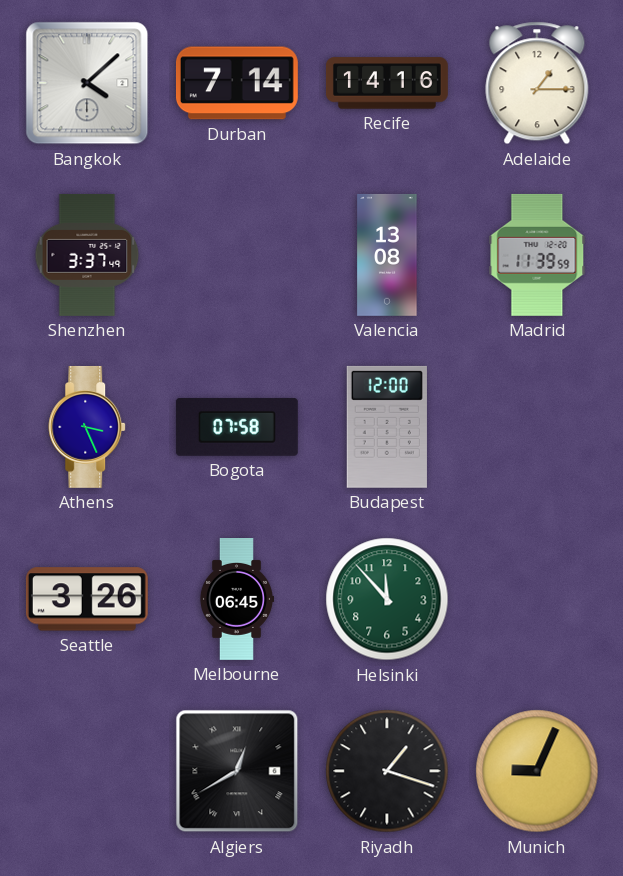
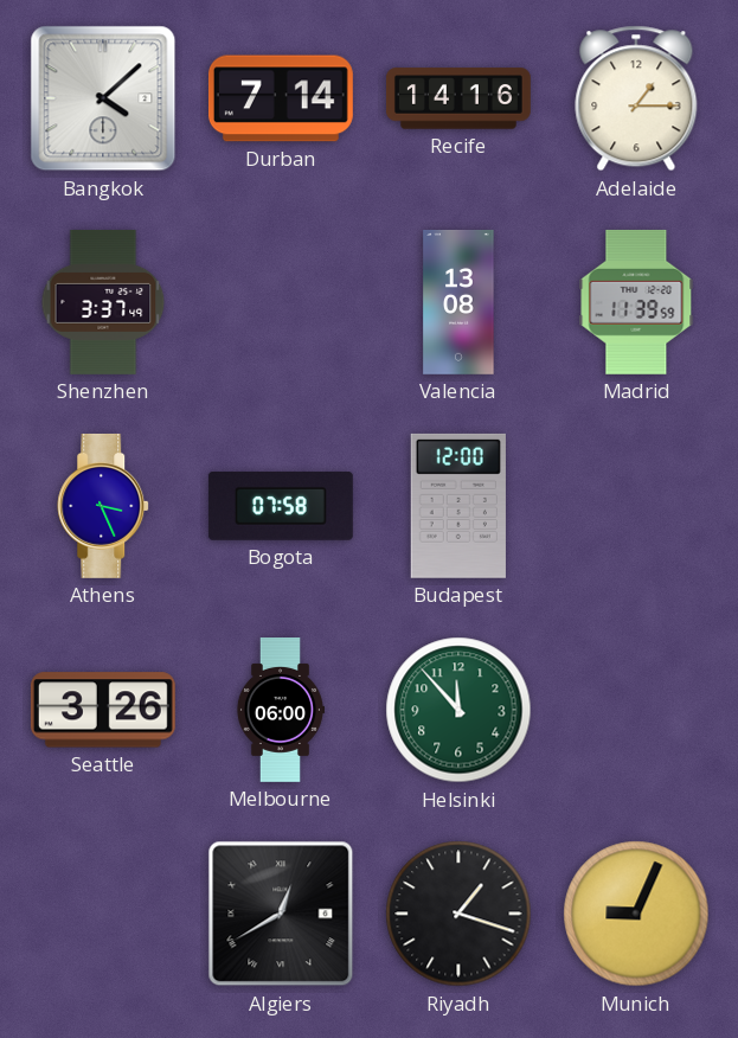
Melbourne: 06:45 -> 06:00
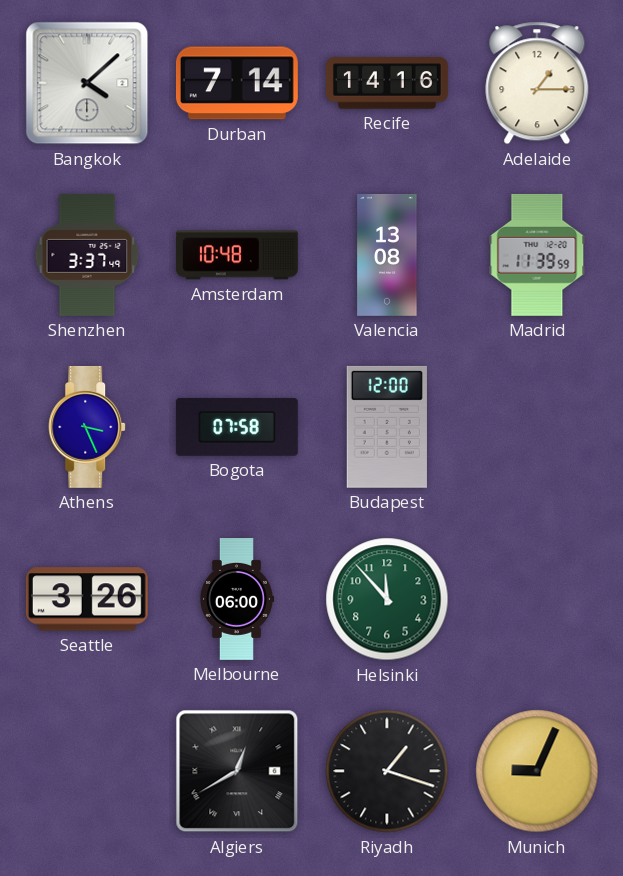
Amsterdam: none -> 10:48
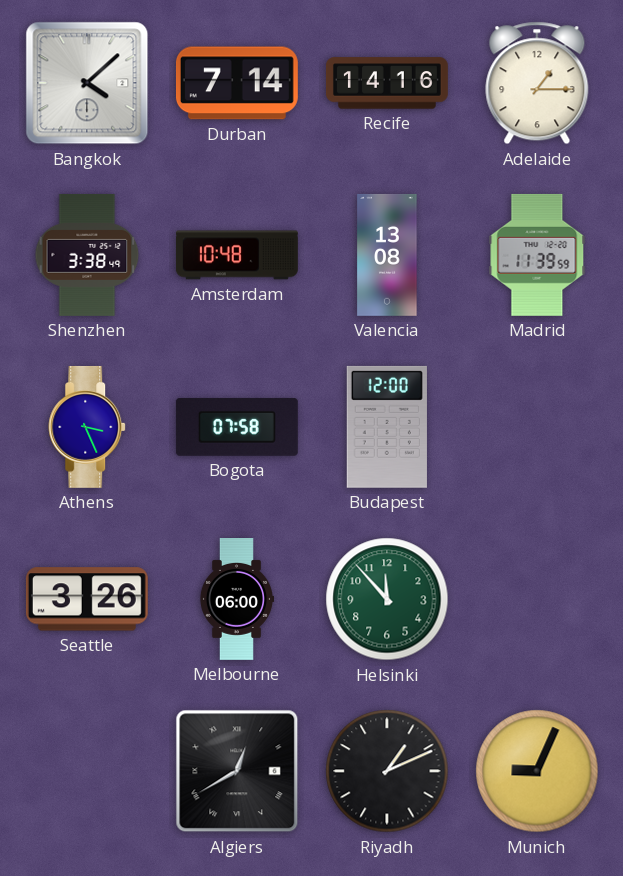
Shenzhen: 3:37 -> 3:38
Riyadh: 1:18 -> 1:11
